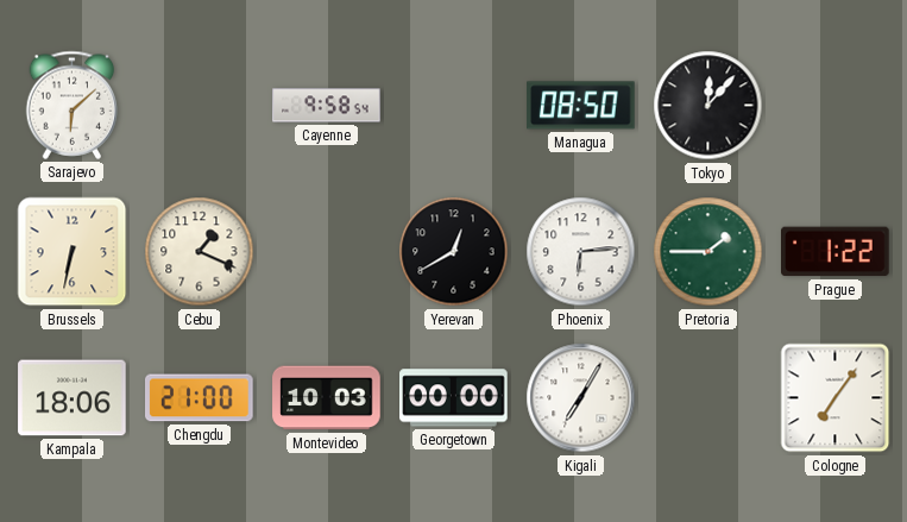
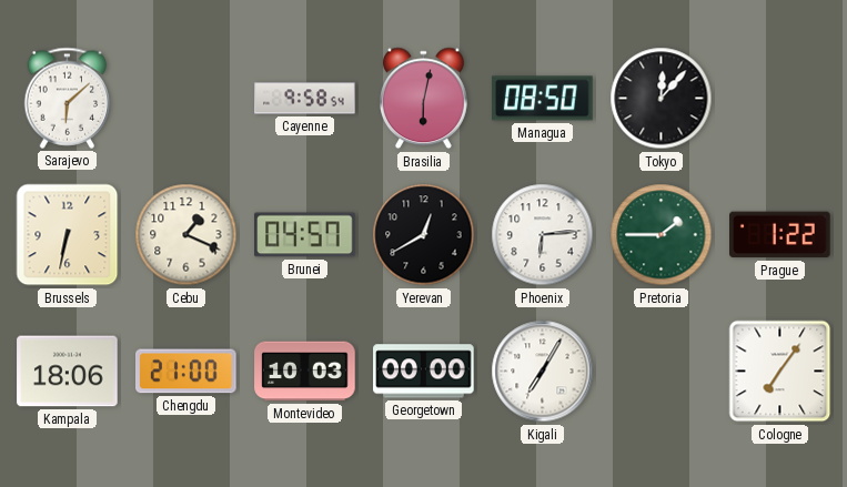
Brasilia: none -> 6:02
Brunei: none -> 04:57
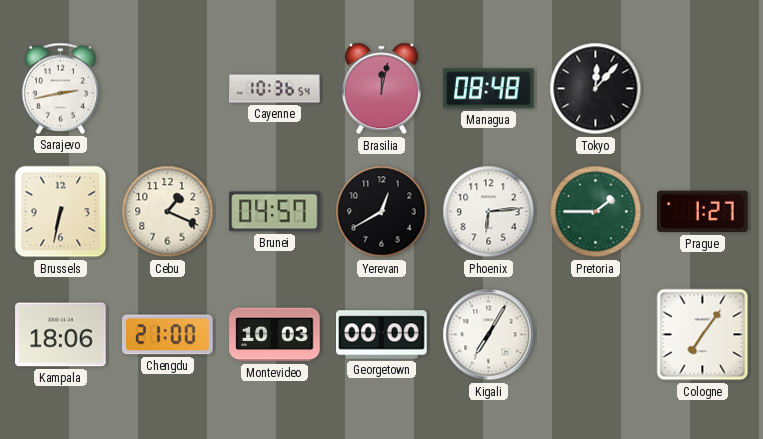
Sarajevo: 6:08 -> 2:43
Cayenne: 9:58 -> 10:36
Brasilia: 6:02 -> 12:02
Managua: 08:50 -> 08:48
Prague: 1:22 -> 1:27
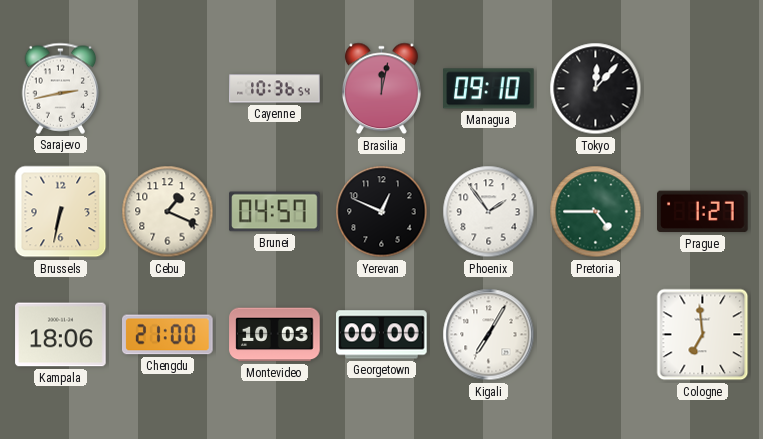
Managua: 08:48 -> 09:10
Yerevan: 12:40 -> 12:49
Phoenix: 6:14 -> 1:54
Pretoria: 1:45 -> 4:45
Cologne: 7:06 -> 6:59
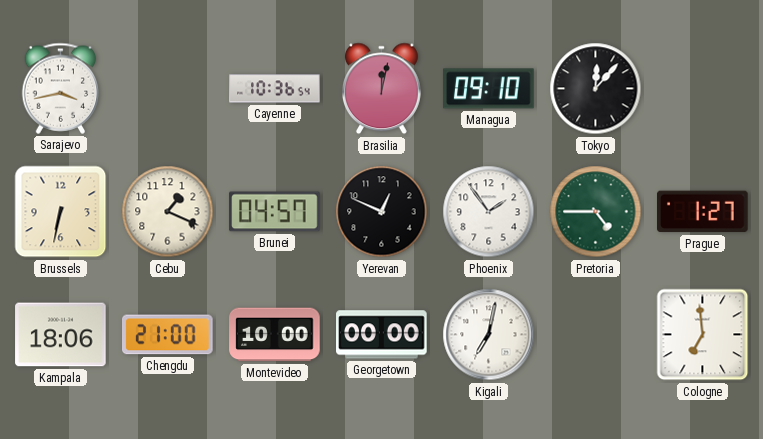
Sarajevo: 2:43 -> 3:43
Montevideo: 10:03 -> 10:00
Kigali: 7:05 -> 7:02
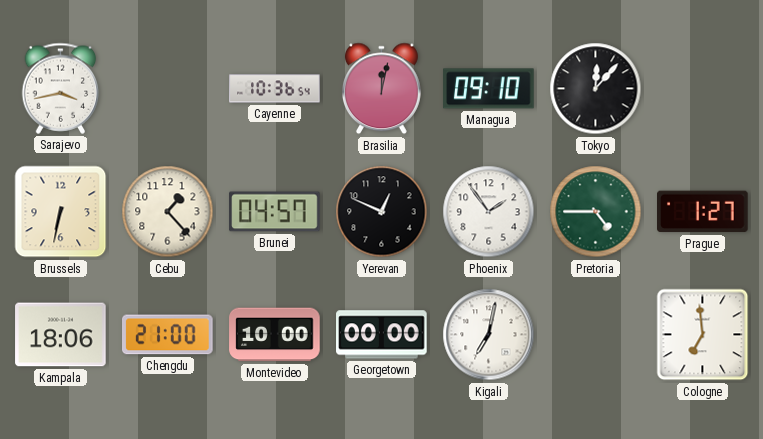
Cebu: 1:19 -> 1:23
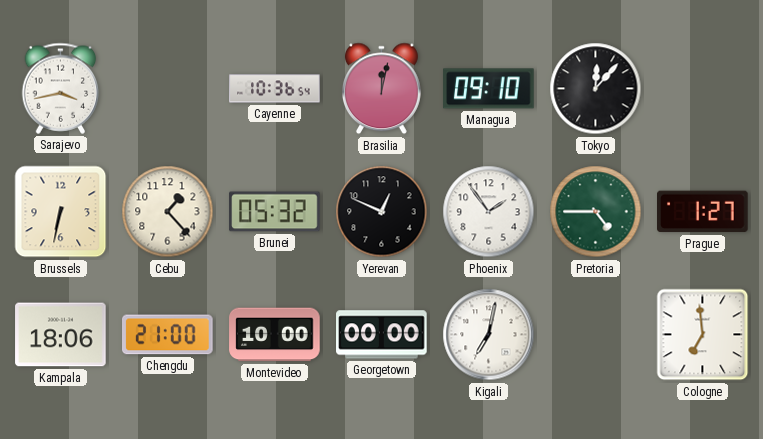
Brunei: 04:57 -> 05:32
